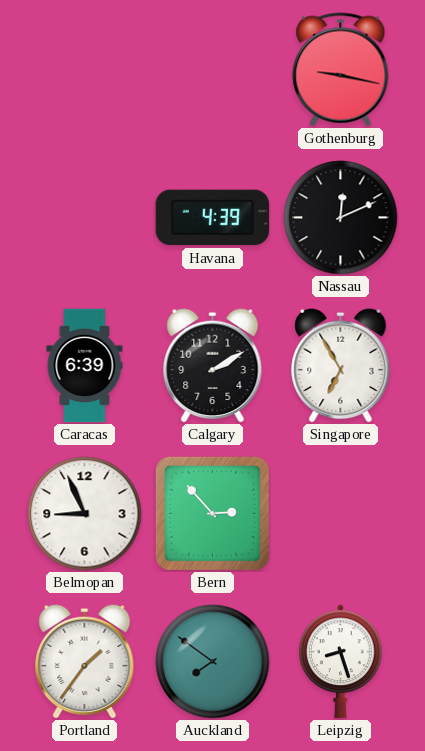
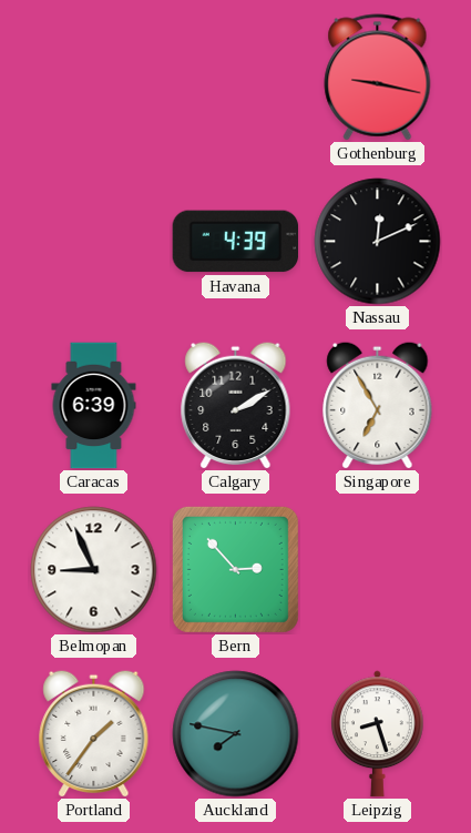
Auckland: 7:51 -> 7:47
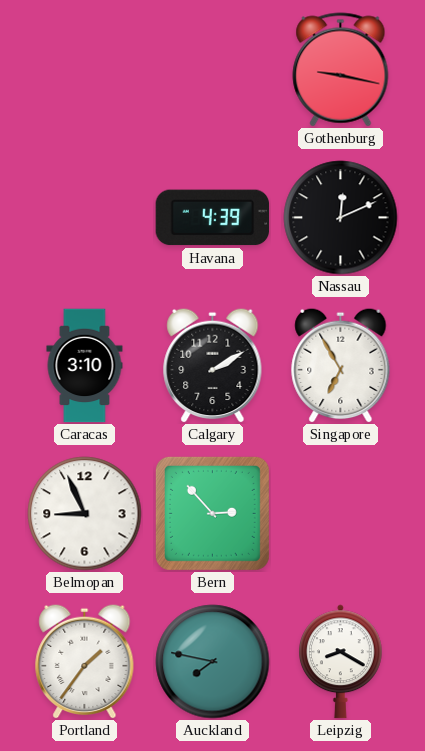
Caracas: 6:39 -> 3:10
Leipzig: 8:27 -> 8:20
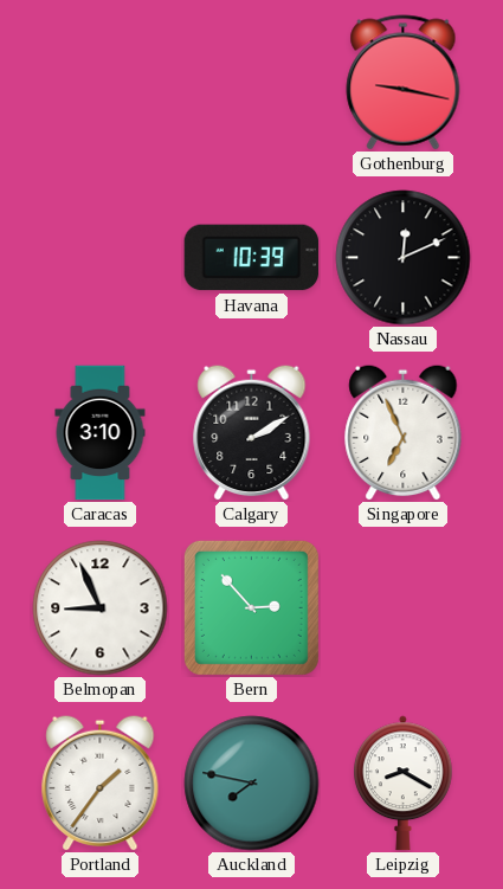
Havana: 4:39 -> 10:39
Singapore: 6:55 -> 6:56
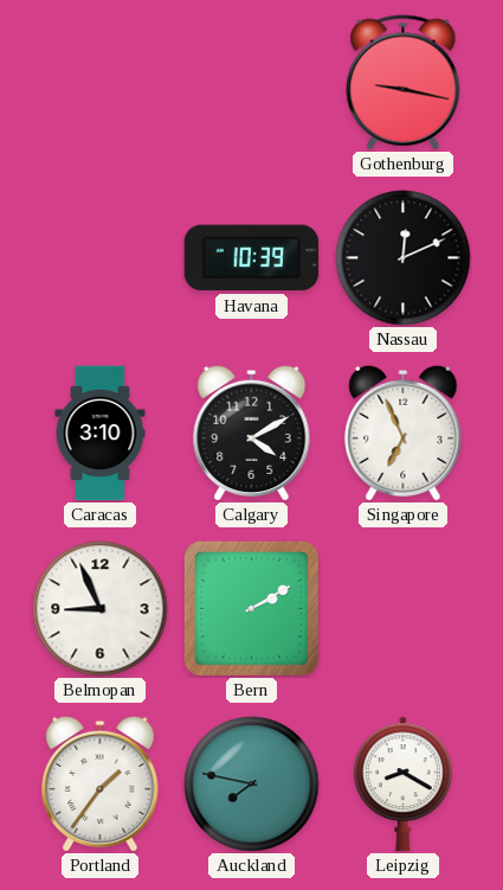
Calgary: 2:10 -> 4:10
Bern: 2:53 -> 2:10
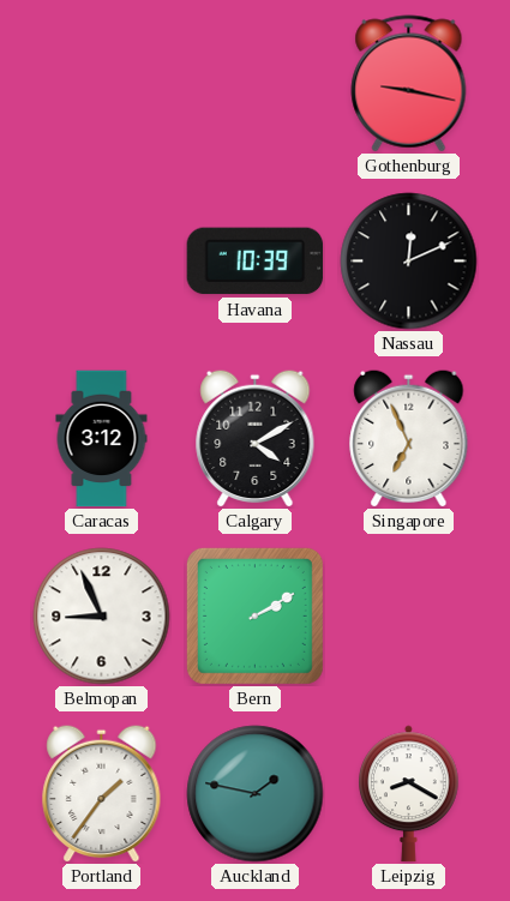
Caracas: 3:10 -> 3:12
Auckland: 7:47 -> 1:47
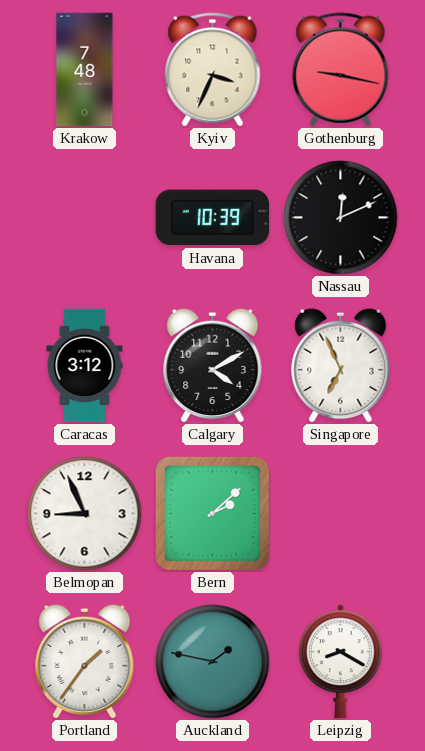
Krakow: none -> 7:48
Kyiv: none -> 3:34
Bern: 2:10 -> 2:08
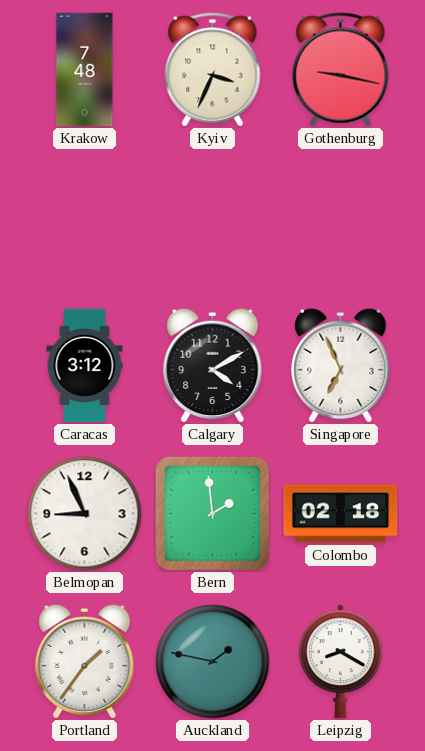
Havana: 10:39 -> none
Nassau: 12:11 -> none
Bern: 2:08 -> 1:59
Colombo: none -> 02:18
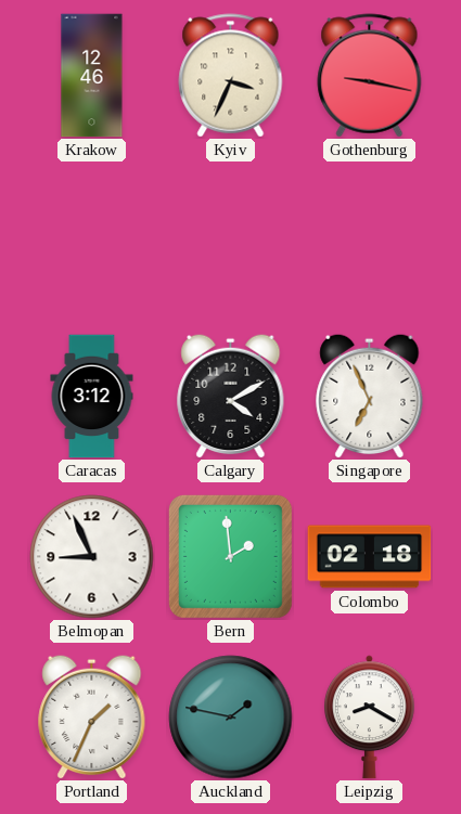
Krakow: 7:48 -> 12:46
Portland: 1:36 -> 1:34
